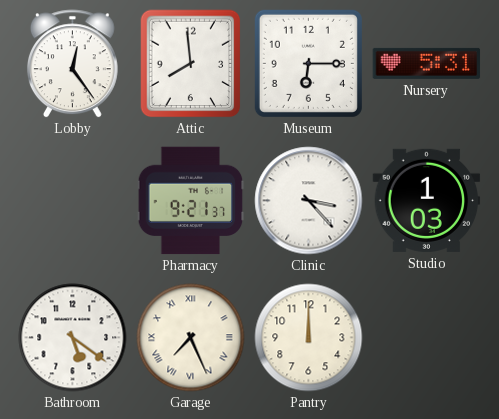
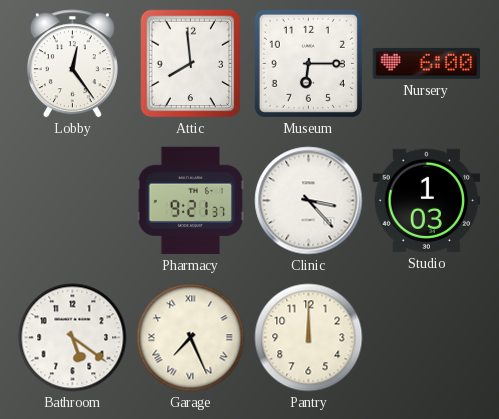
Nursery: 5:31 -> 6:00
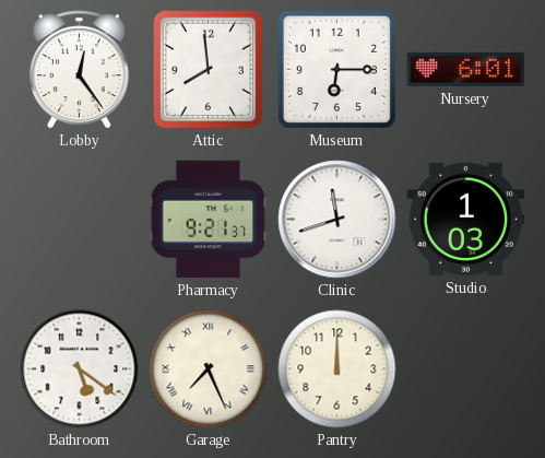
Nursery: 6:00 -> 6:01
Clinic: 3:23 -> 11:42
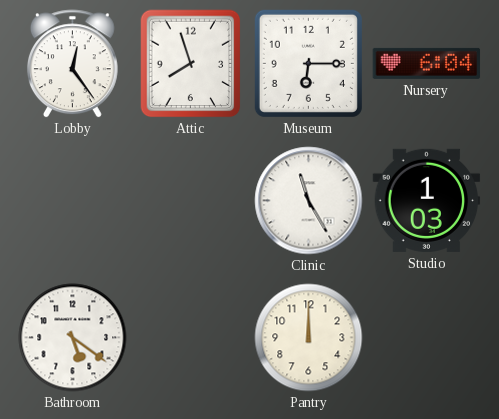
Attic: 7:59 -> 7:57
Nursery: 6:01 -> 6:04
Pharmacy: 9:21 -> none
Clinic: 11:42 -> 11:25
Garage: 7:26 -> none
